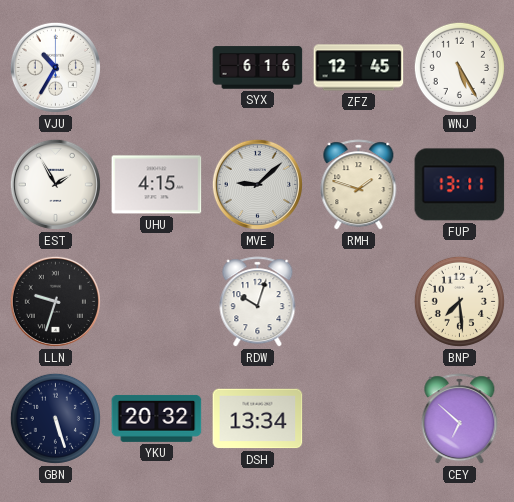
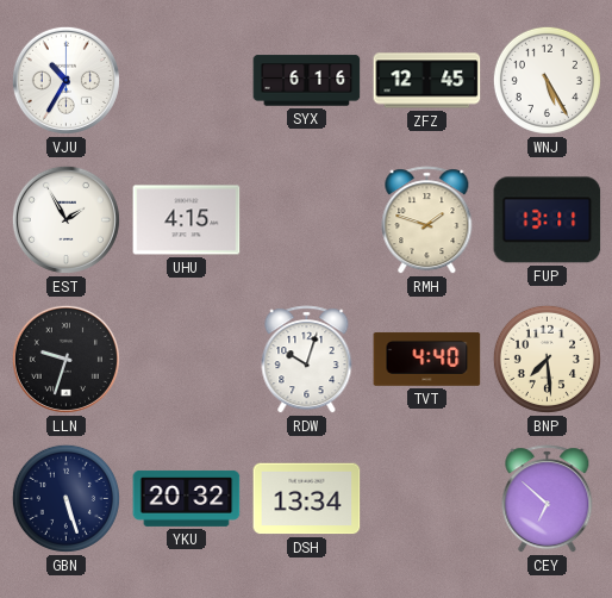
MVE: 9:08 -> none
TVT: none -> 4:40
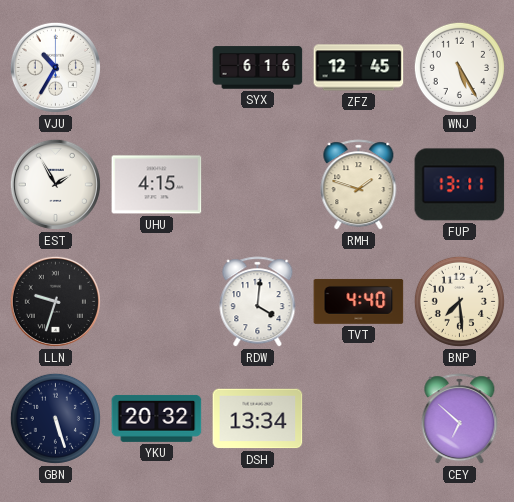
RDW: 10:03 -> 4:01
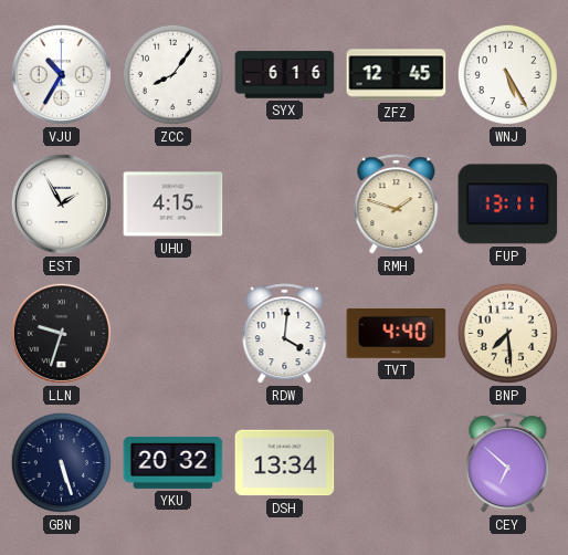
ZCC: none -> 8:06
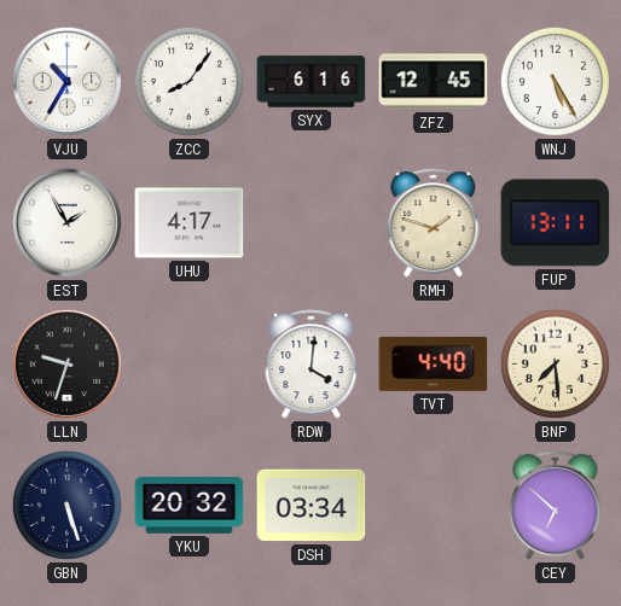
UHU: 4:15 -> 4:17
DSH: 13:34 -> 03:34
